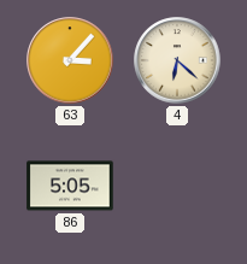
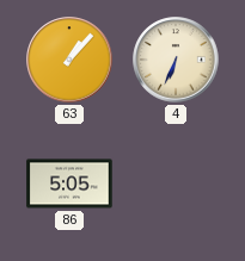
63: 3:07 -> 1:07
4: 6:22 -> 6:34
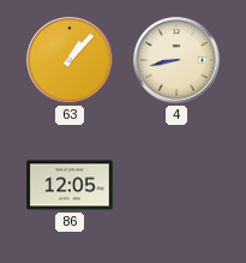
4: 6:34 -> 8:43
86: 5:05 -> 12:05
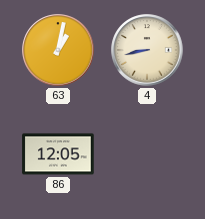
63: 1:07 -> 1:02
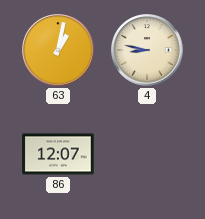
4: 8:43 -> 8:47
86: 12:05 -> 12:07
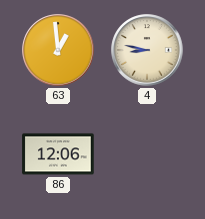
63: 1:02 -> 12:59
86: 12:07 -> 12:06
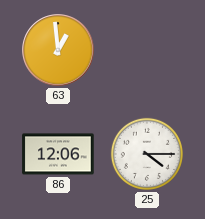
4: 8:47 -> none
25: none -> 4:15
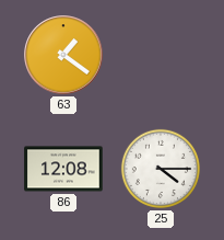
63: 12:59 -> 1:21
86: 12:06 -> 12:08
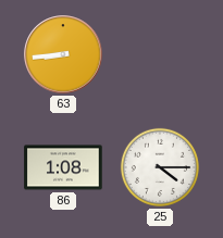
63: 1:21 -> 8:44
86: 12:08 -> 1:08
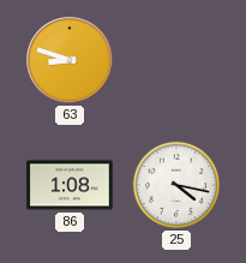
63: 8:44 -> 8:48
25: 4:15 -> 4:17
